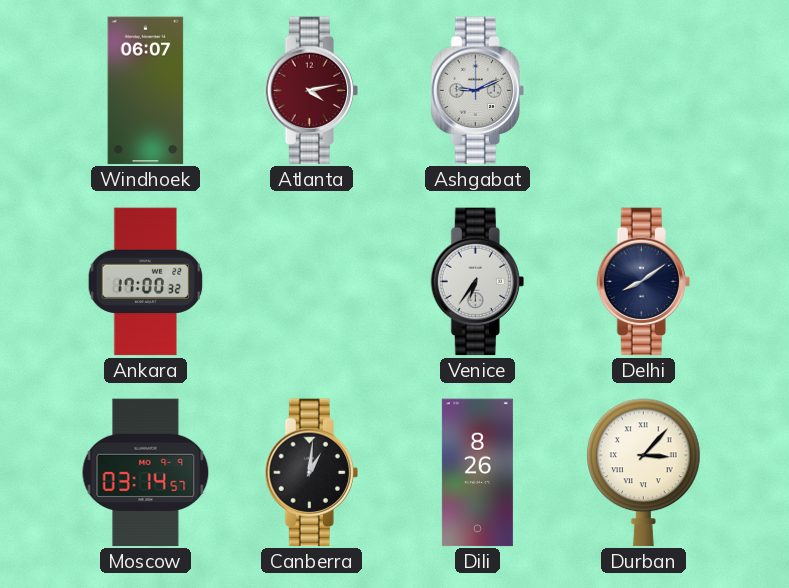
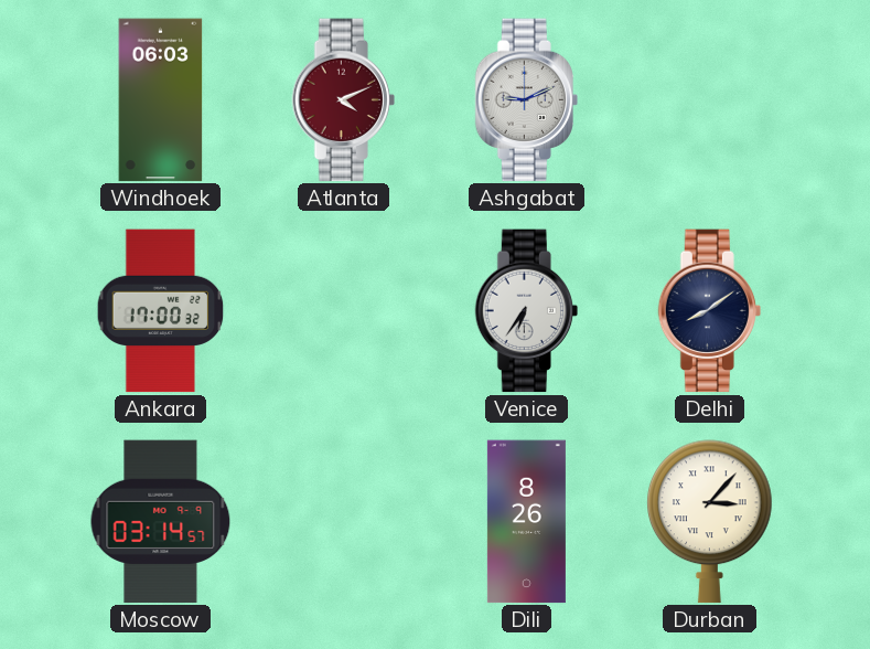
Windhoek: 06:07 -> 06:03
Atlanta: 4:13 -> 4:11
Canberra: 1:01 -> none
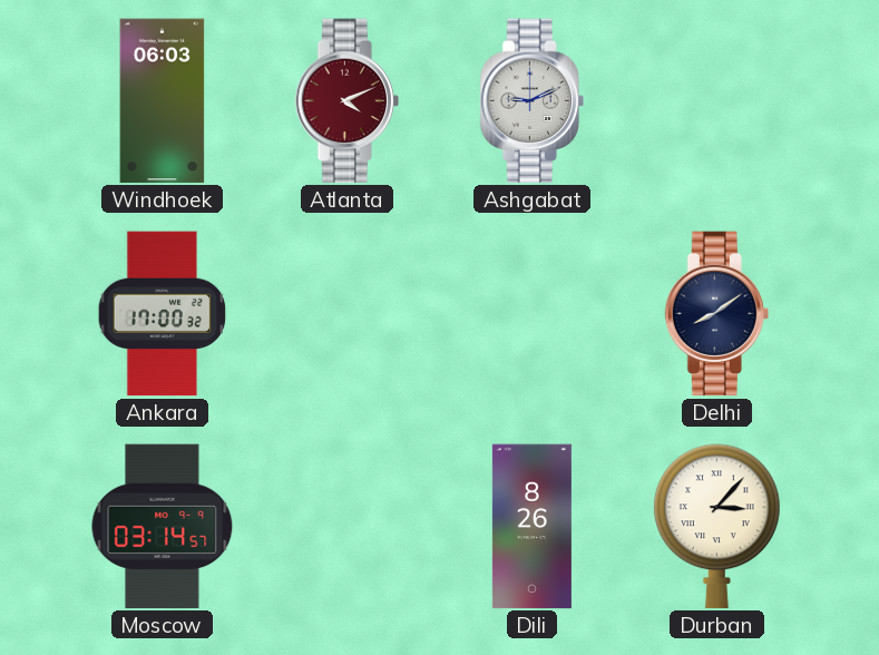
Venice: 6:36 -> none
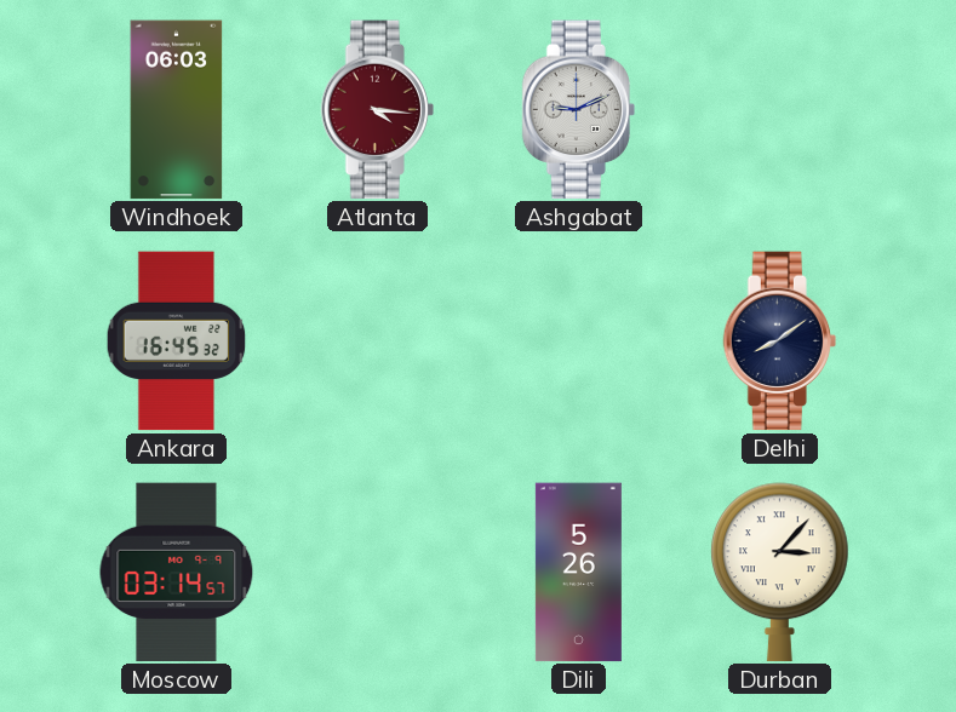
Atlanta: 4:11 -> 4:16
Ankara: 17:00 -> 16:45
Dili: 8:26 -> 5:26
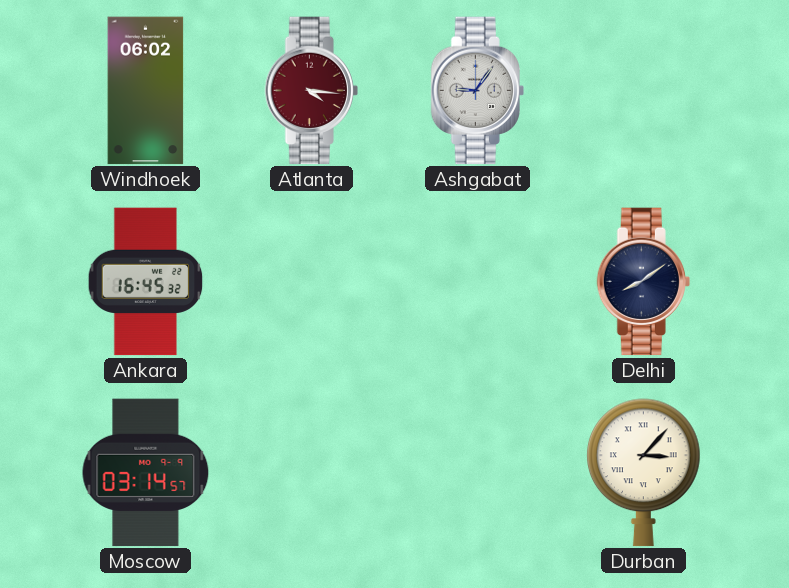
Windhoek: 06:03 -> 06:02
Ashgabat: 9:11 -> 9:06
Dili: 5:26 -> none
